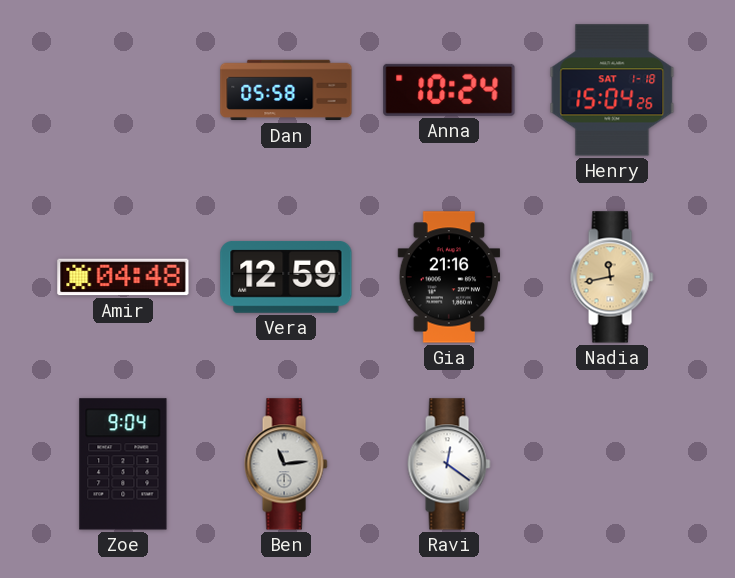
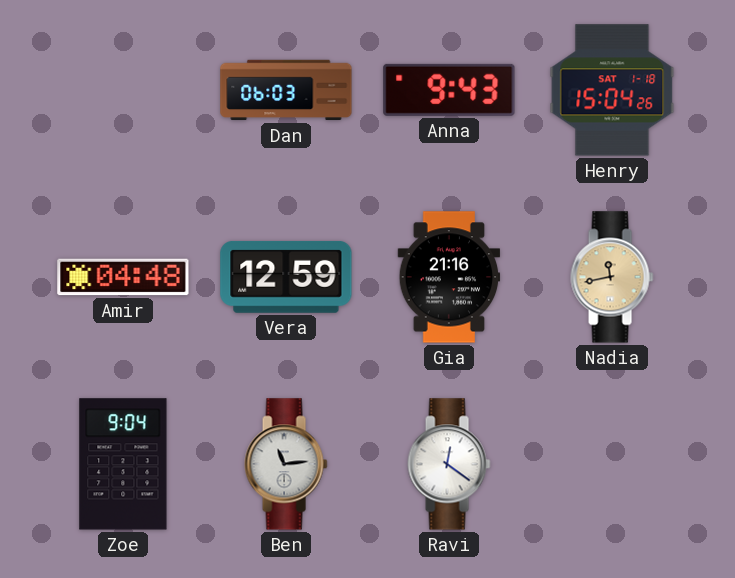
Dan: 05:58 -> 06:03
Anna: 10:24 -> 9:43
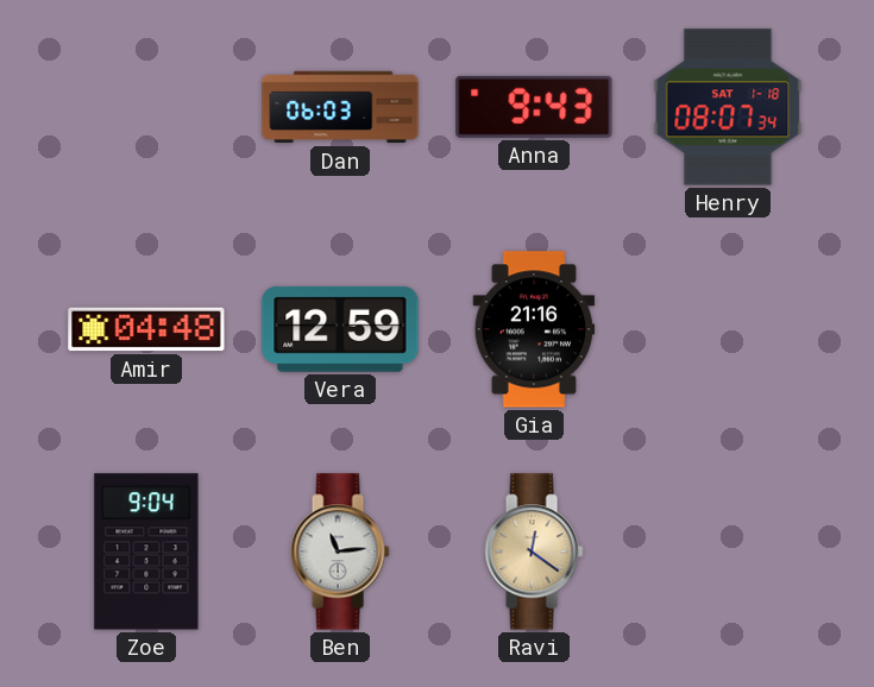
Henry: 15:04 -> 08:07
Nadia: 11:43 -> none
Ravi dial: white -> champagne
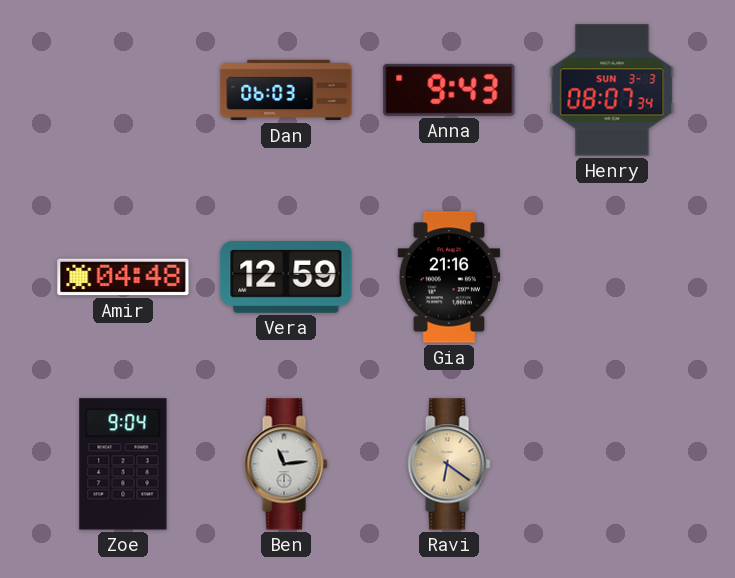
Henry date: SAT 1-18 -> SUN 3-3
Ravi: 12:21 -> 6:21
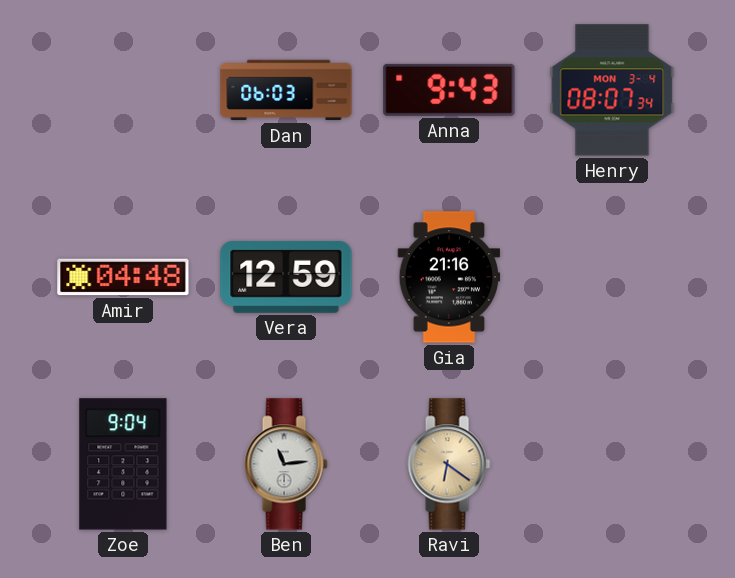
Henry date: SUN 3-3 -> MON 3-4
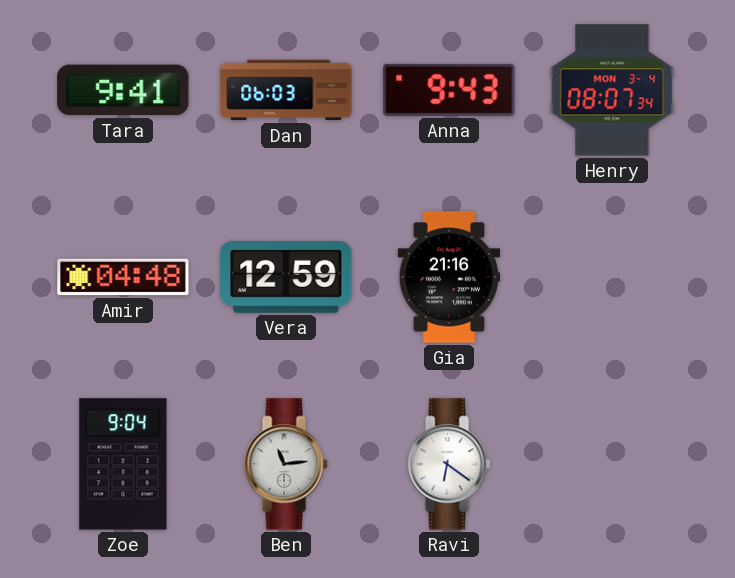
Tara: none -> 9:41
Ravi dial: champagne -> white
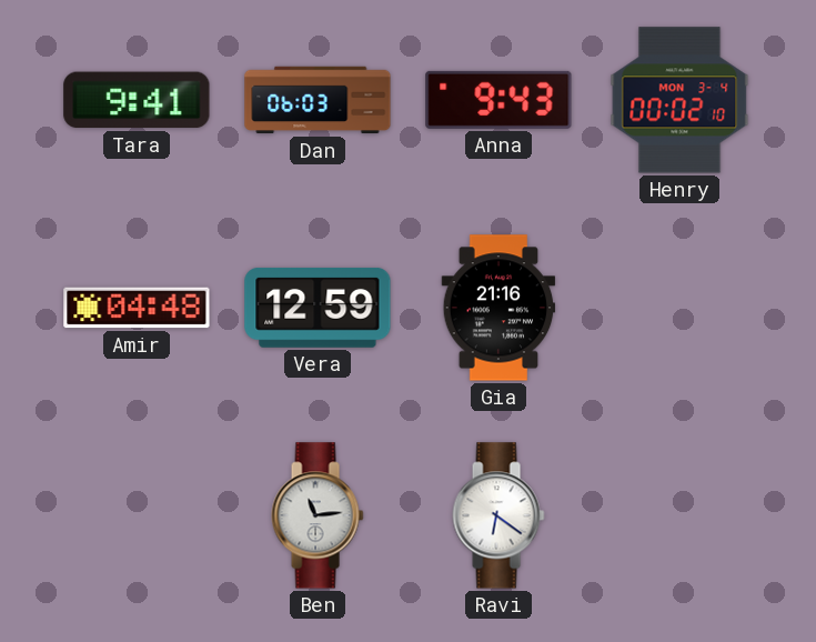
Henry: 08:07 -> 00:02
Zoe: 9:04 -> none
